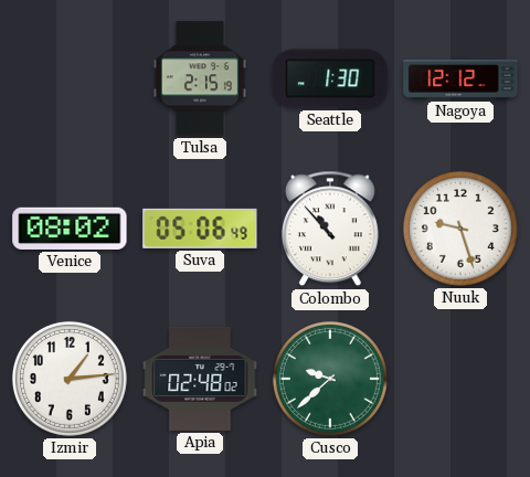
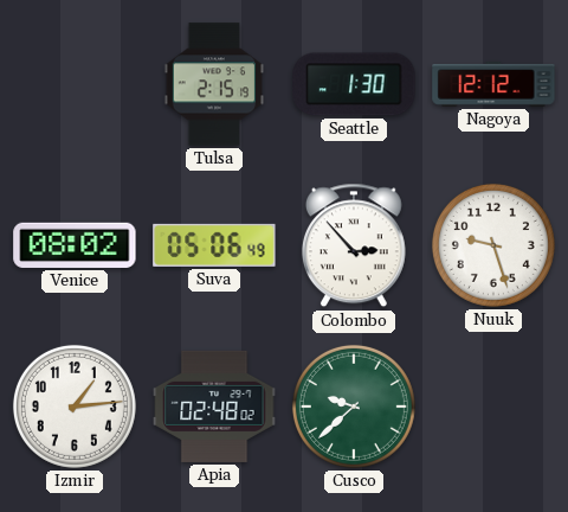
Colombo: 10:53 -> 2:53
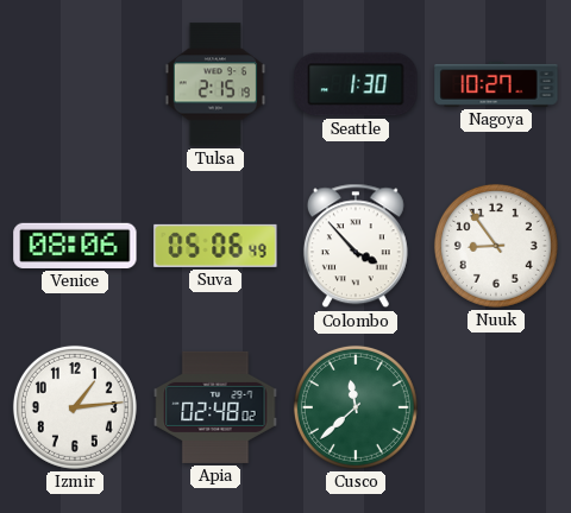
Nagoya: 12:12 -> 10:27
Venice: 08:02 -> 08:06
Colombo: 2:53 -> 3:53
Nuuk: 9:27 -> 8:54
Cusco: 9:38 -> 11:38
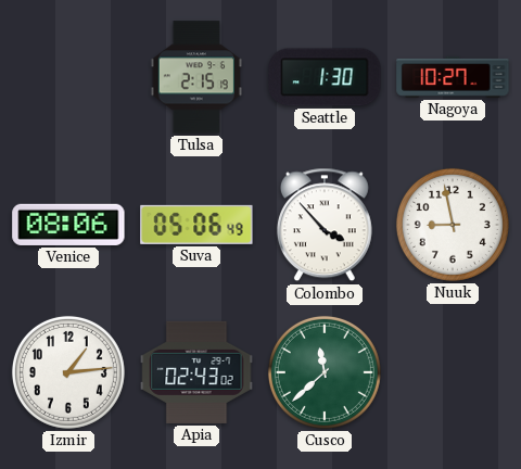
Nuuk: 8:54 -> 8:58
Apia: 02:48 -> 02:43
